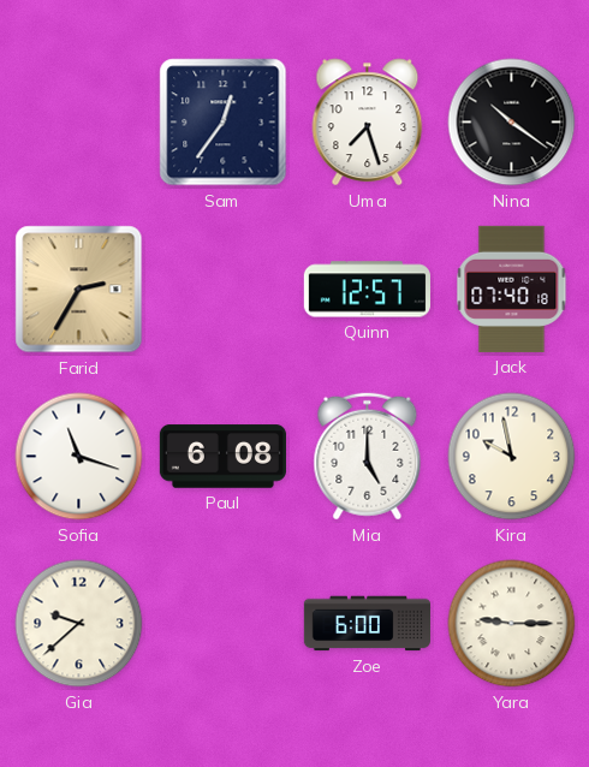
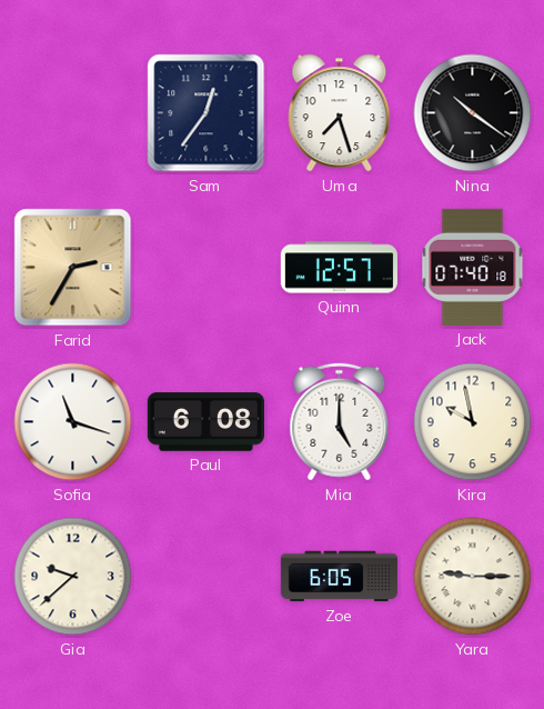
Zoe: 6:00 -> 6:05
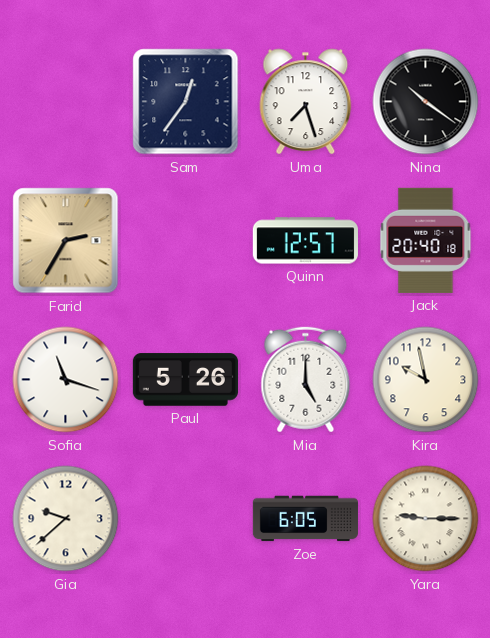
Jack: 07:40 -> 20:40
Paul: 6:08 -> 5:26
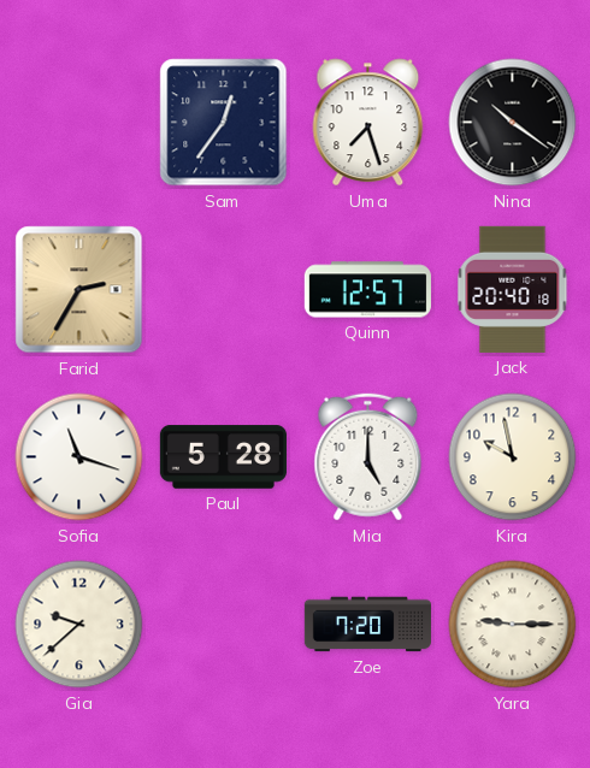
Paul: 5:26 -> 5:28
Zoe: 6:05 -> 7:20
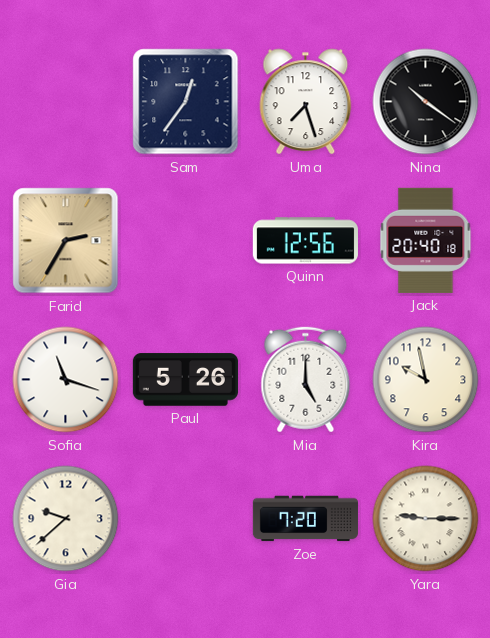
Quinn: 12:57 -> 12:56
Paul: 5:28 -> 5:26
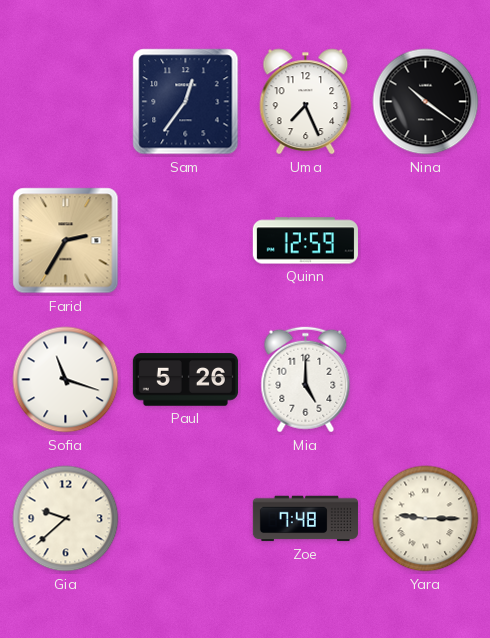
Uma: 7:27 -> 7:26
Quinn: 12:56 -> 12:59
Jack: 20:40 -> none
Kira: 9:58 -> none
Zoe: 7:20 -> 7:48
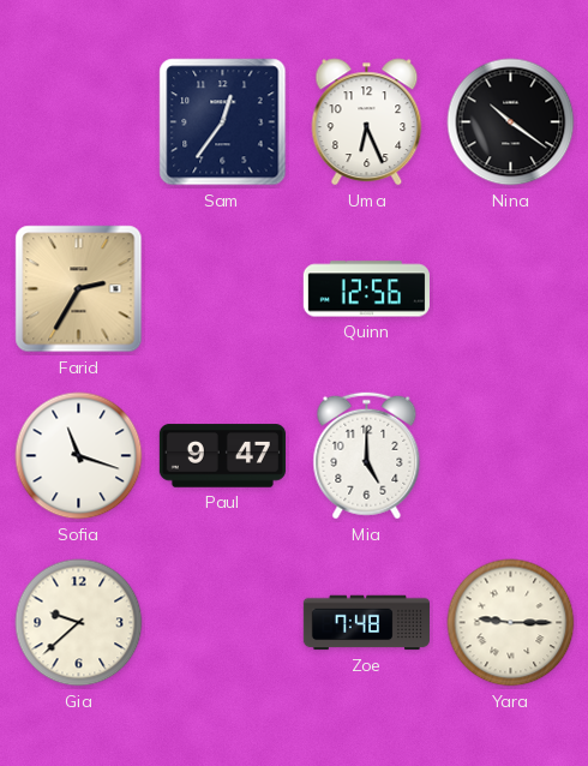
Uma: 7:26 -> 6:26
Quinn: 12:59 -> 12:56
Paul: 5:26 -> 9:47
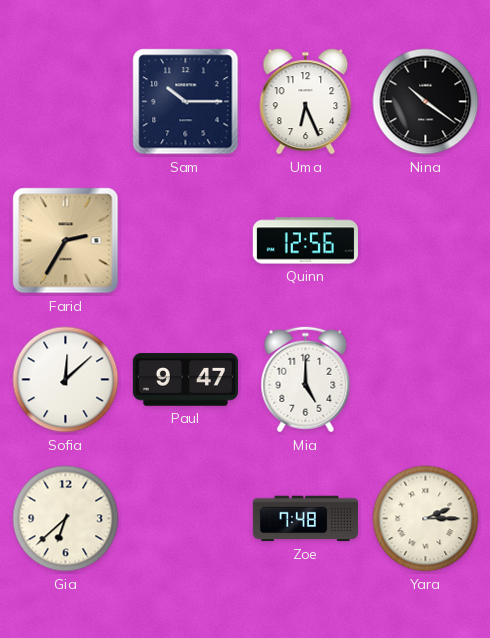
Sam: 12:36 -> 10:15
Sofia: 11:18 -> 12:08
Gia: 9:38 -> 6:38
Yara: 9:15 -> 2:15
